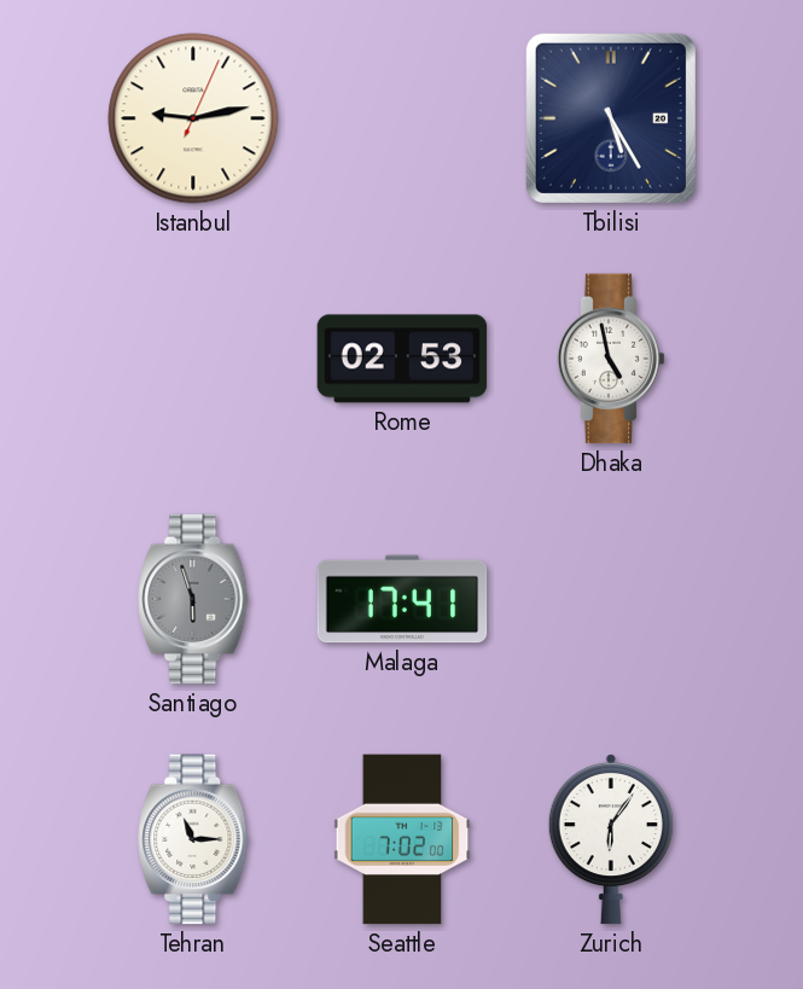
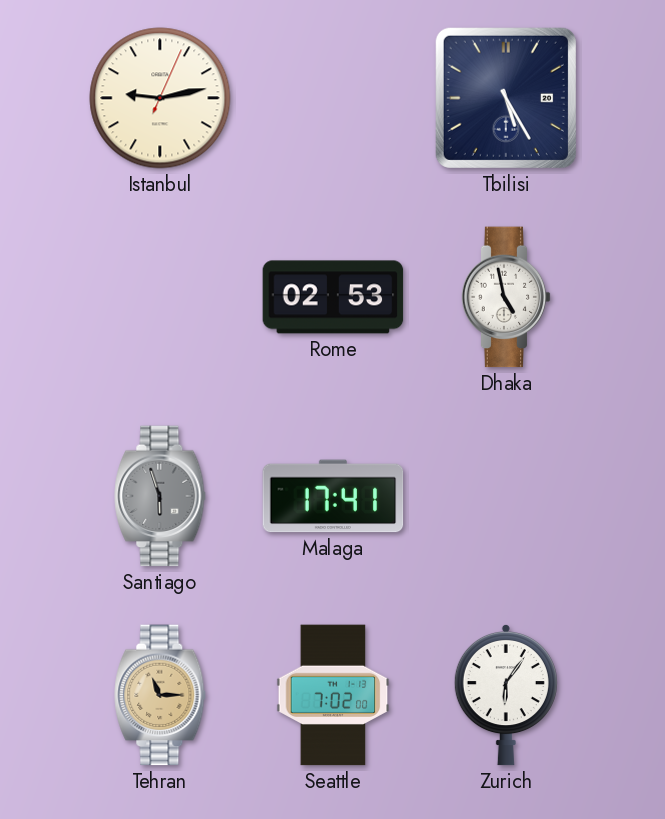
Tehran dial: white -> champagne
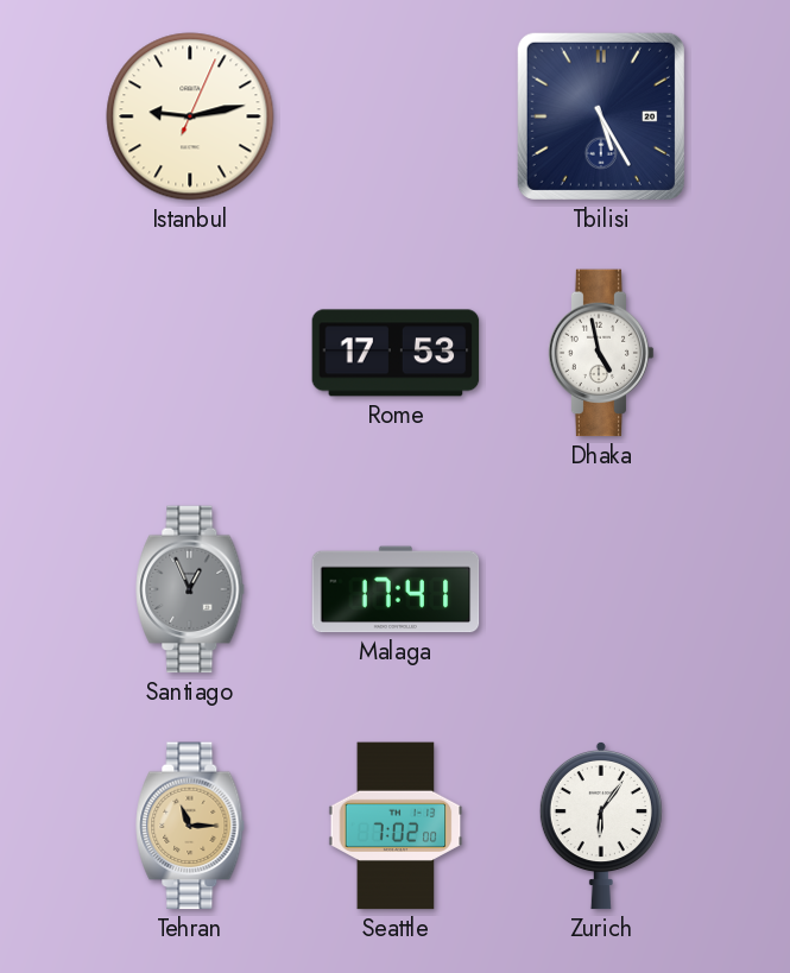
Rome: 02:53 -> 17:53
Santiago: 5:57 -> 12:56
